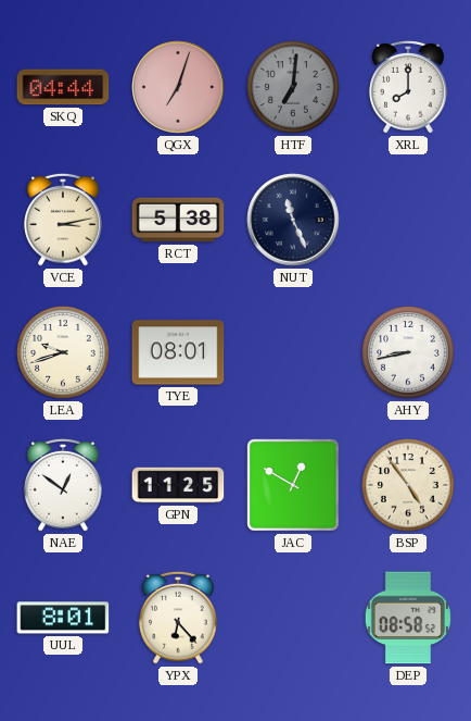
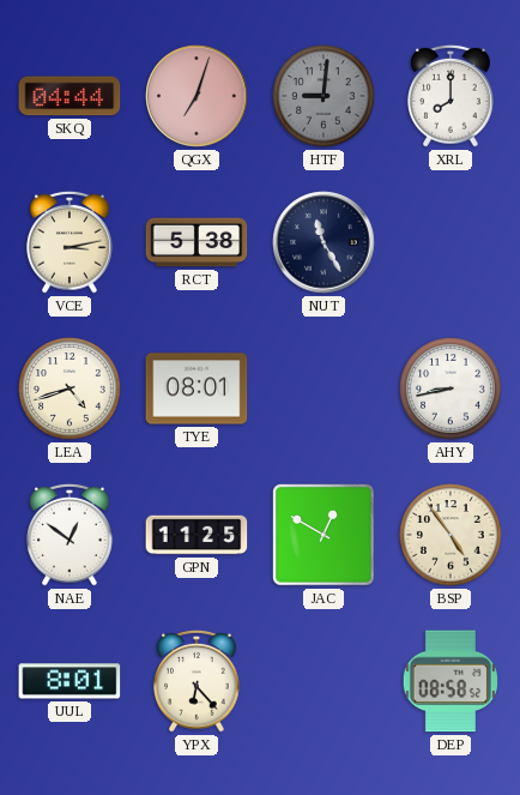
HTF: 7:01 -> 9:01
NUT: 11:26 -> 11:25
LEA: 9:42 -> 4:42
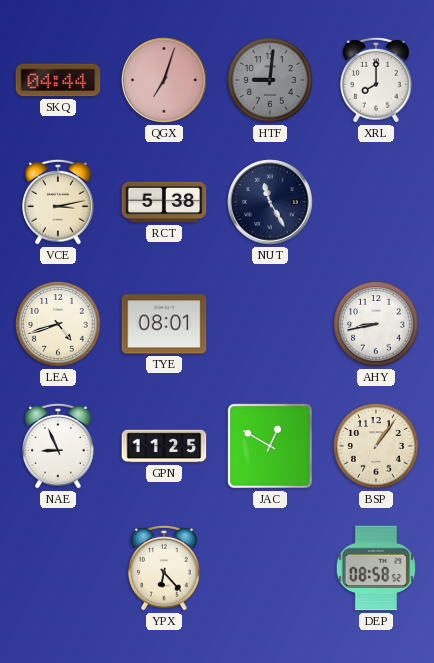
NAE: 12:51 -> 8:56
BSP: 4:54 -> 1:06
UUL: 8:01 -> none
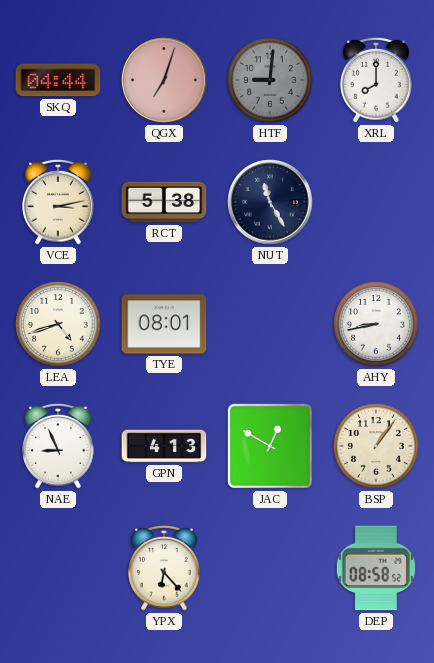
GPN: 11:25 -> 4:13
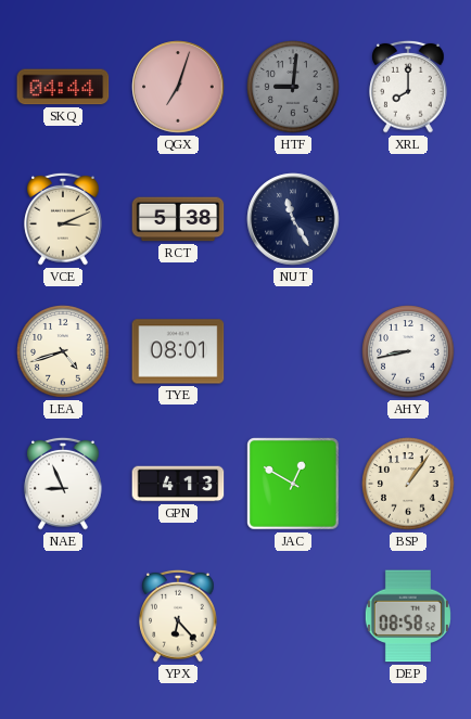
VCE: 3:13 -> 3:11
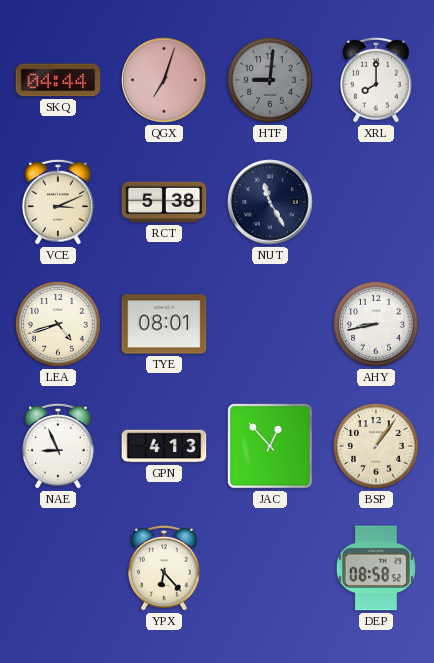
JAC: 12:50 -> 12:53
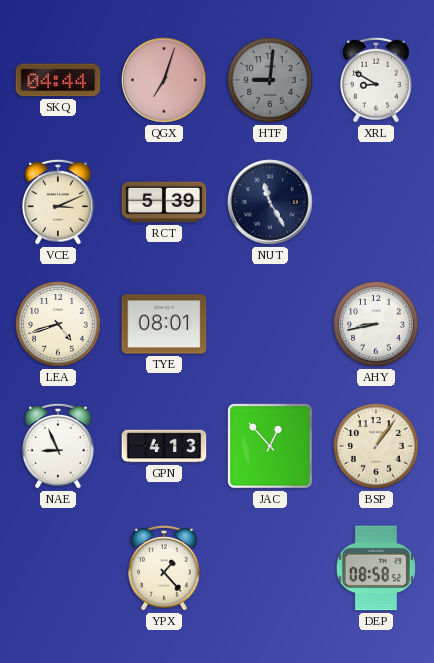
XRL: 8:00 -> 8:50
RCT: 5:38 -> 5:39
YPX: 6:23 -> 1:23
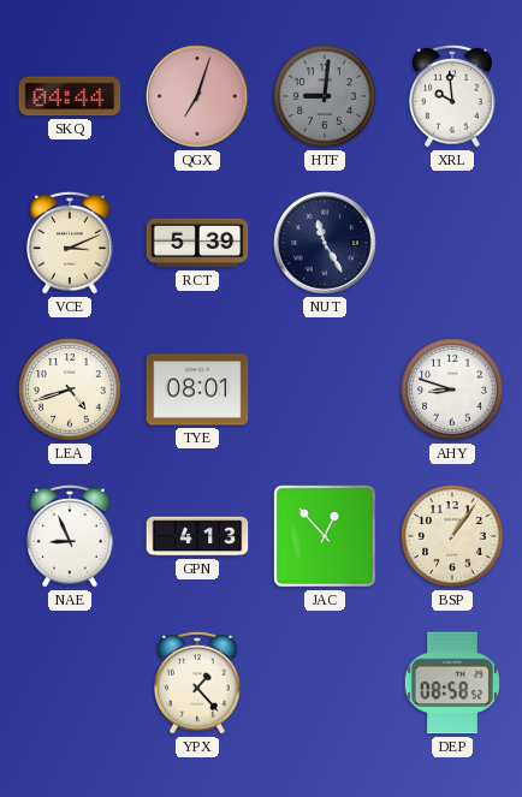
XRL: 8:50 -> 9:59
AHY: 8:43 -> 8:48
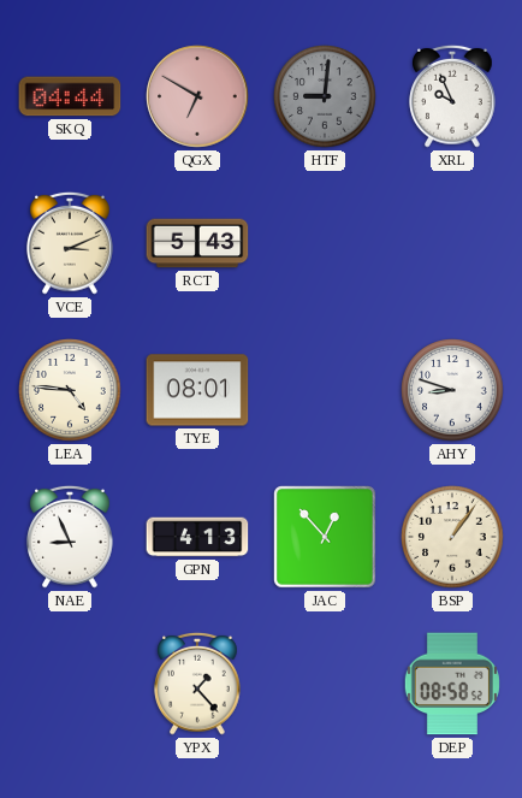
QGX: 7:03 -> 6:50
XRL: 9:59 -> 9:56
RCT: 5:39 -> 5:43
NUT: 11:25 -> none
LEA: 4:42 -> 4:46
